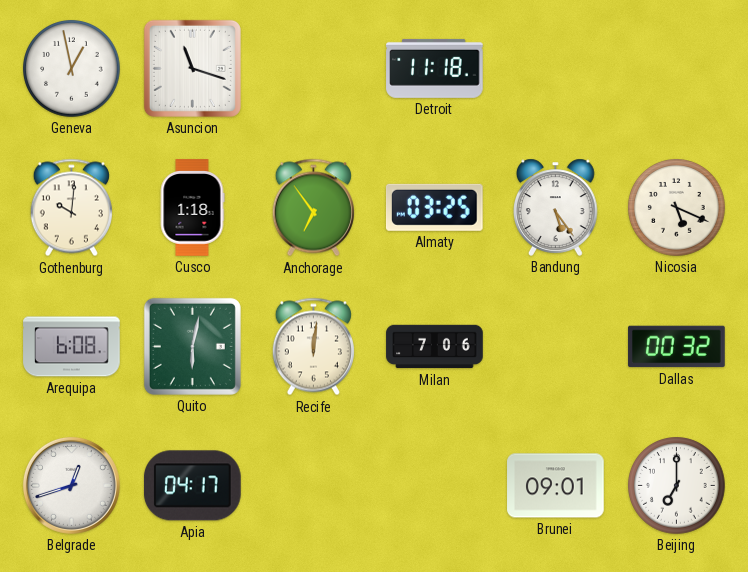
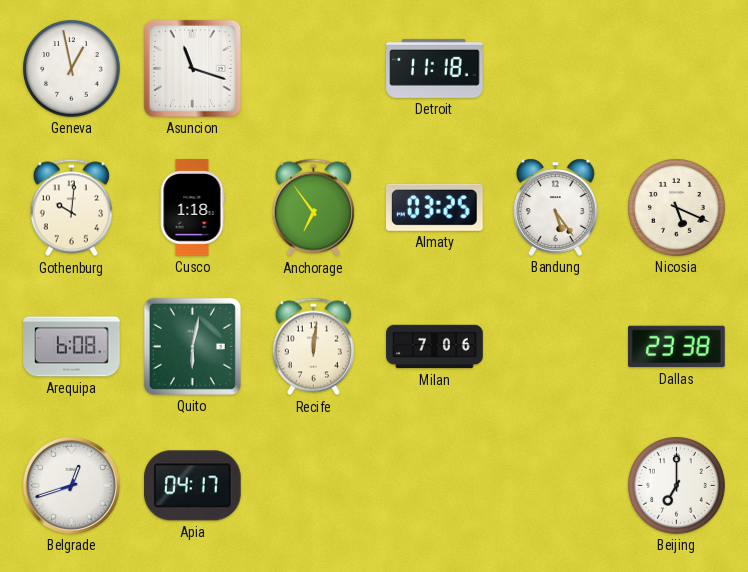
Dallas: 00:32 -> 23:38
Brunei: 09:01 -> none
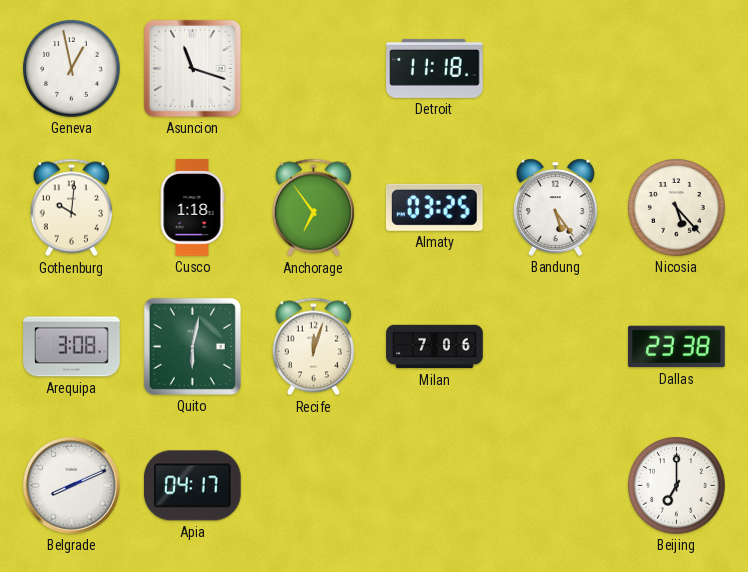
Nicosia: 5:19 -> 5:23
Arequipa: 6:08 -> 3:08
Recife: 12:01 -> 12:03
Belgrade: 12:42 -> 8:11
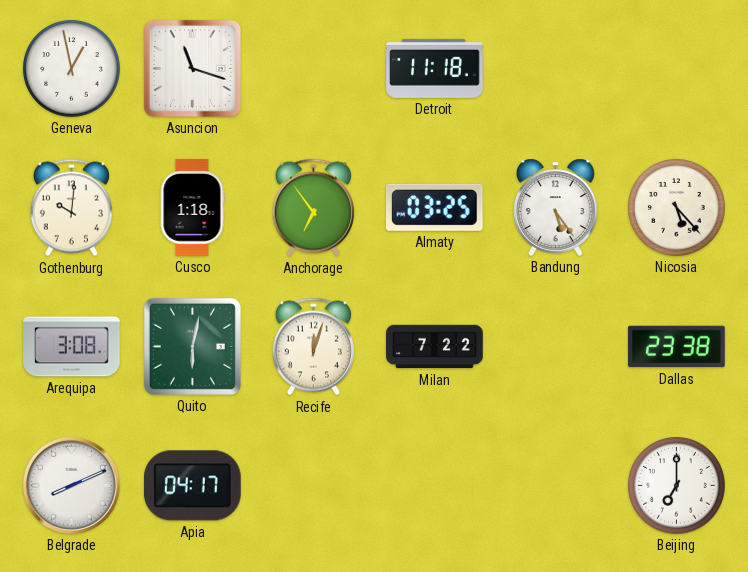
Milan: 7:06 -> 7:22
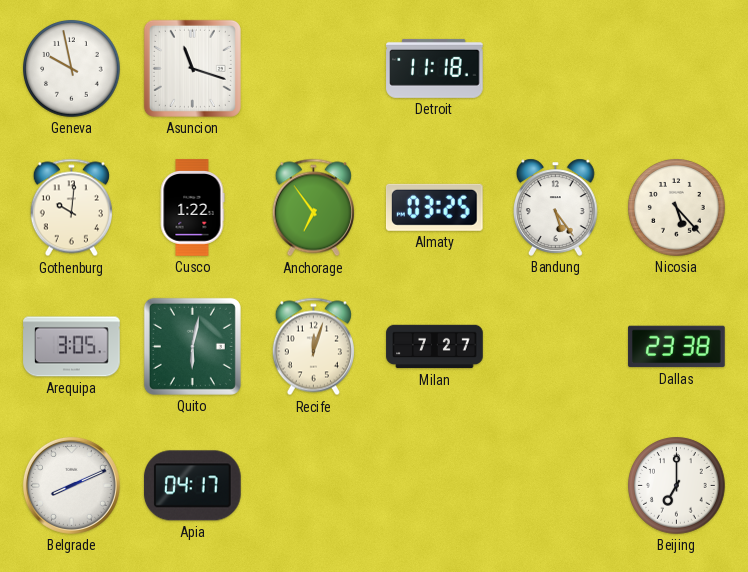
Geneva: 12:58 -> 9:58
Cusco: 1:18 -> 1:22
Arequipa: 3:08 -> 3:05
Milan: 7:22 -> 7:27
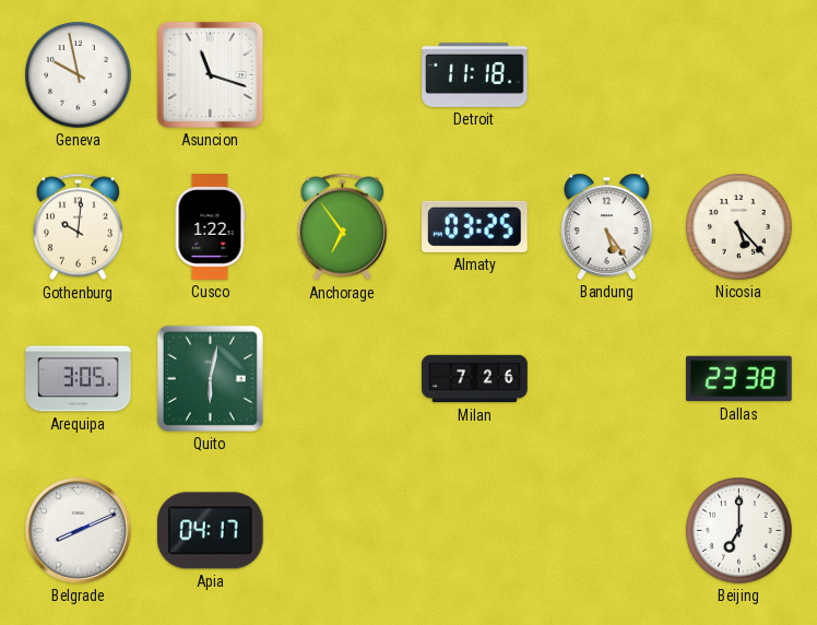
Recife: 12:03 -> none
Milan: 7:27 -> 7:26
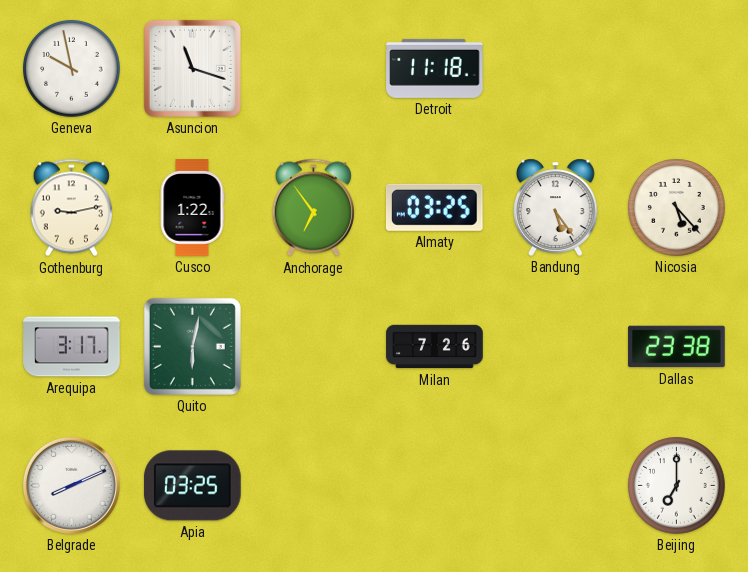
Gothenburg: 10:01 -> 9:13
Arequipa: 3:05 -> 3:17
Apia: 04:17 -> 03:25
